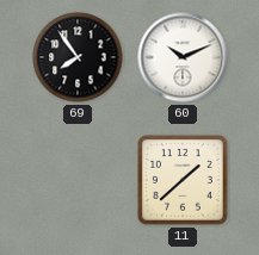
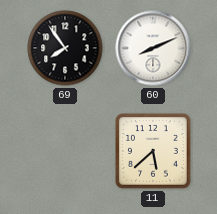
60: 10:11 -> 8:11
11: 1:38 -> 5:38
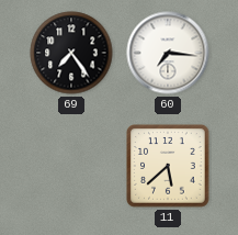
69: 7:54 -> 7:24
60: 8:11 -> 7:16
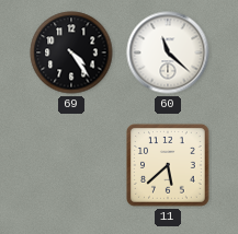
69: 7:24 -> 4:24
60: 7:16 -> 11:22
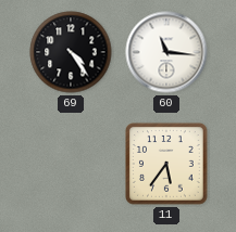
60: 11:22 -> 11:16
11: 5:38 -> 5:36
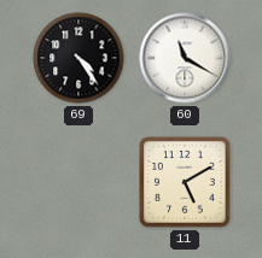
60: 11:16 -> 11:20
11: 5:36 -> 5:10
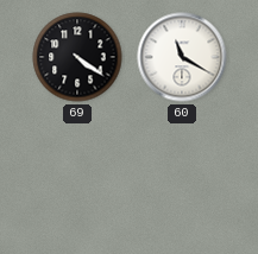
69: 4:24 -> 4:21
11: 5:10 -> none
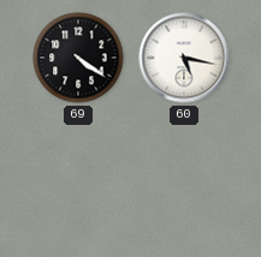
60: 11:20 -> 5:17
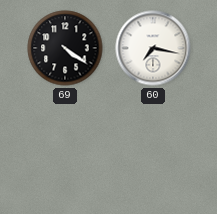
60: 5:17 -> 7:17
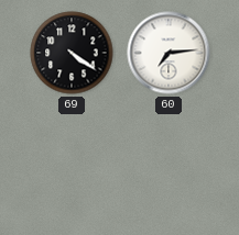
60: 7:17 -> 7:14
